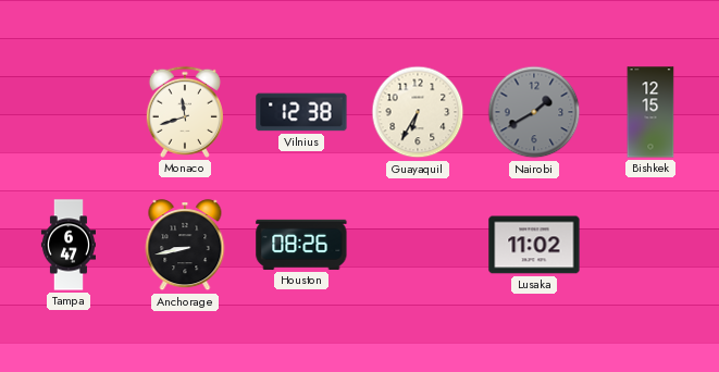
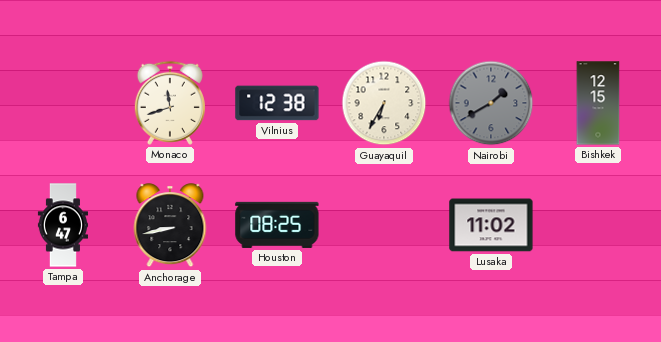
Houston: 08:26 -> 08:25
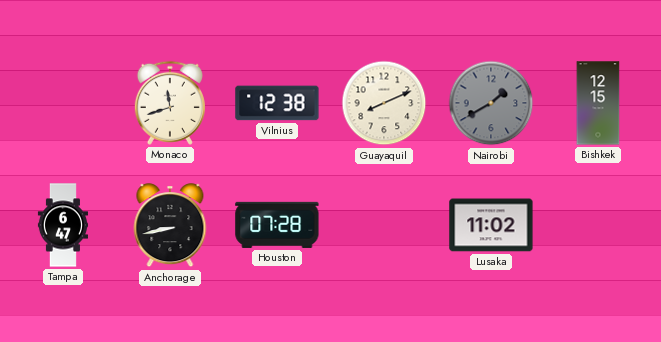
Guayaquil: 6:35 -> 8:11
Houston: 08:25 -> 07:28
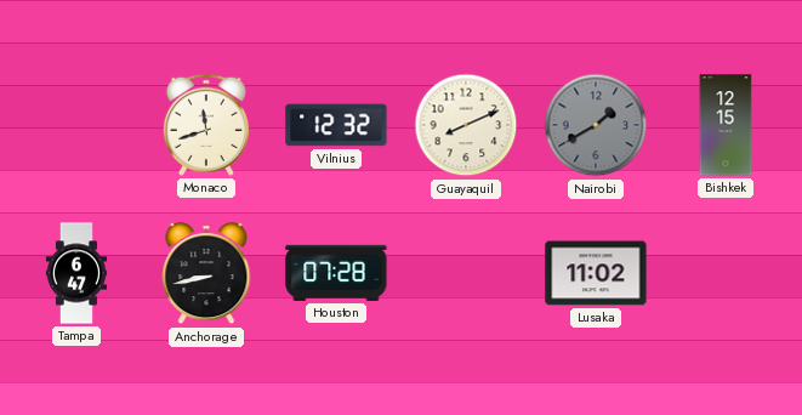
Vilnius: 12:38 -> 12:32
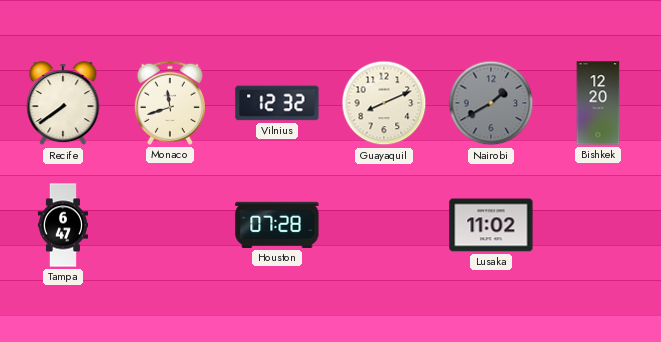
Recife: none -> 7:39
Bishkek: 12:15 -> 12:20
Anchorage: 8:43 -> none
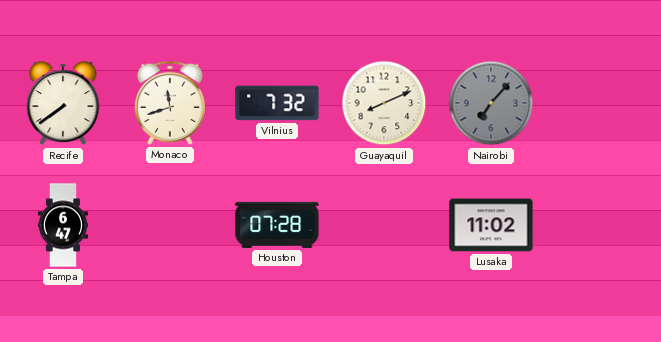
Vilnius: 12:32 -> 7:32
Nairobi: 1:40 -> 7:07
Bishkek: 12:20 -> none
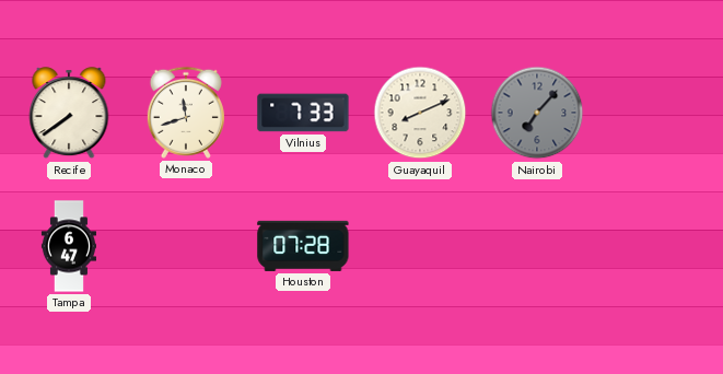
Vilnius: 7:32 -> 7:33
Lusaka: 11:02 -> none
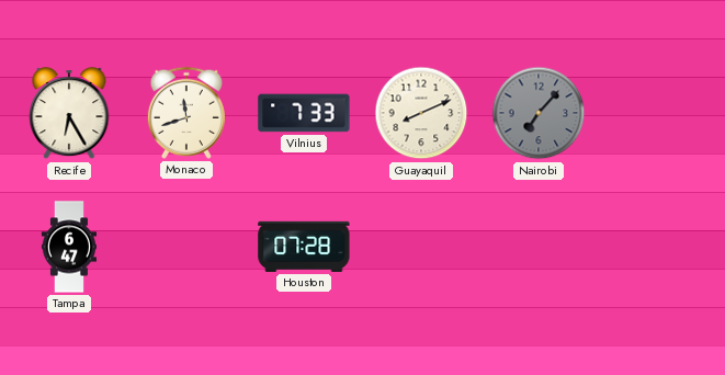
Recife: 7:39 -> 6:25
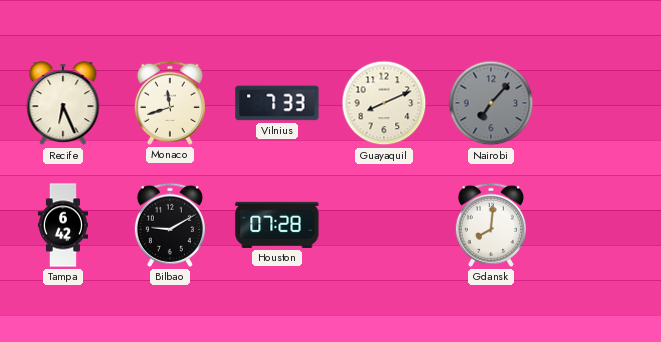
Recife: 6:25 -> 6:26
Tampa: 6:47 -> 6:42
Bilbao: none -> 9:10
Gdansk: none -> 8:01
